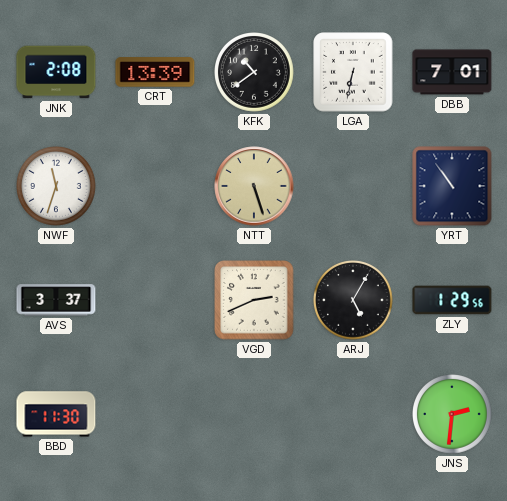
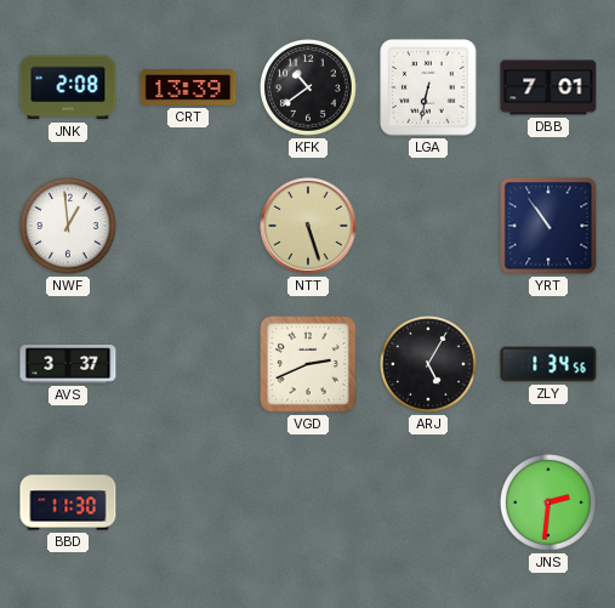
NWF: 11:33 -> 12:59
ZLY: 1:29 -> 1:34
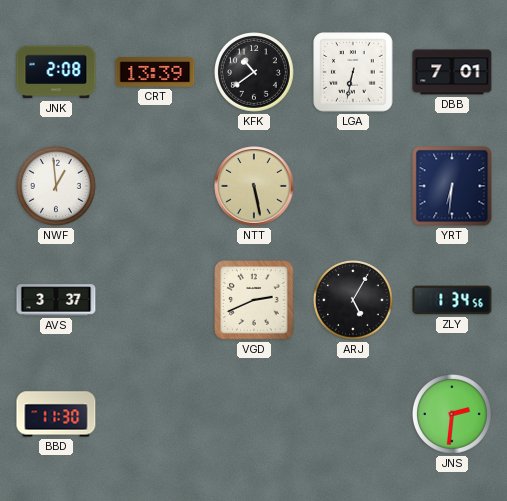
NTT: 5:27 -> 5:28
YRT: 10:54 -> 6:31
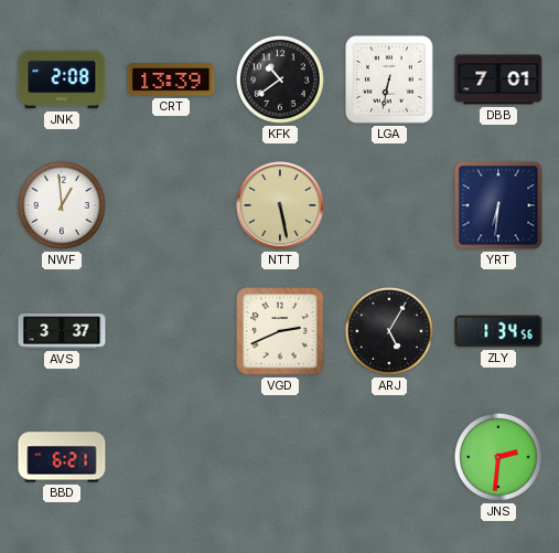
BBD: 11:30 -> 6:21
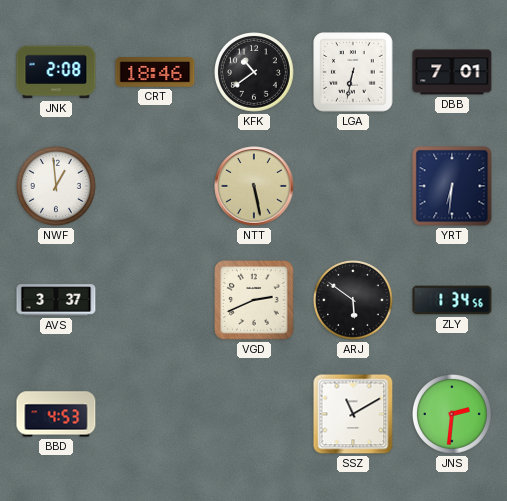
CRT: 13:39 -> 18:46
ARJ: 5:05 -> 5:51
BBD: 6:21 -> 4:53
SSZ: none -> 11:10
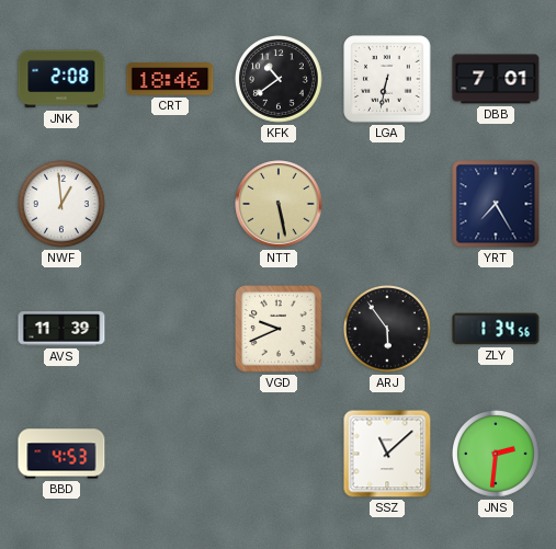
YRT: 6:31 -> 7:25
AVS: 3:37 -> 11:39
VGD: 2:41 -> 9:41
ARJ: 5:51 -> 5:54
SSZ: 11:10 -> 11:08
